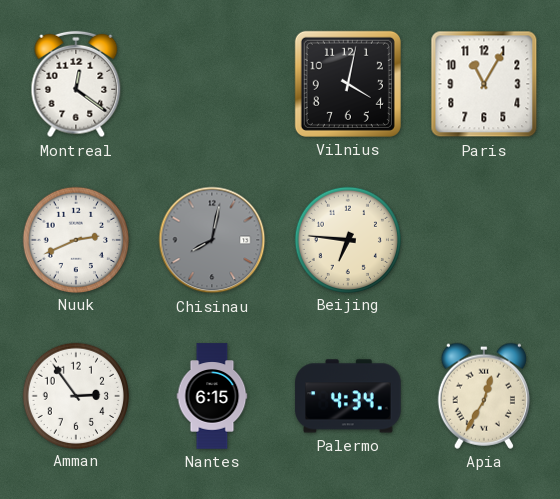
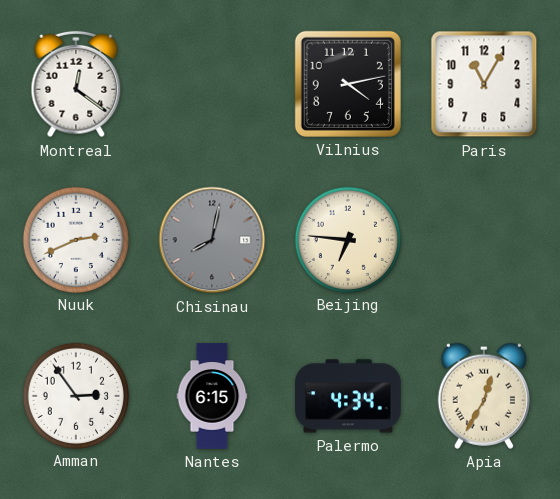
Vilnius: 4:02 -> 4:13
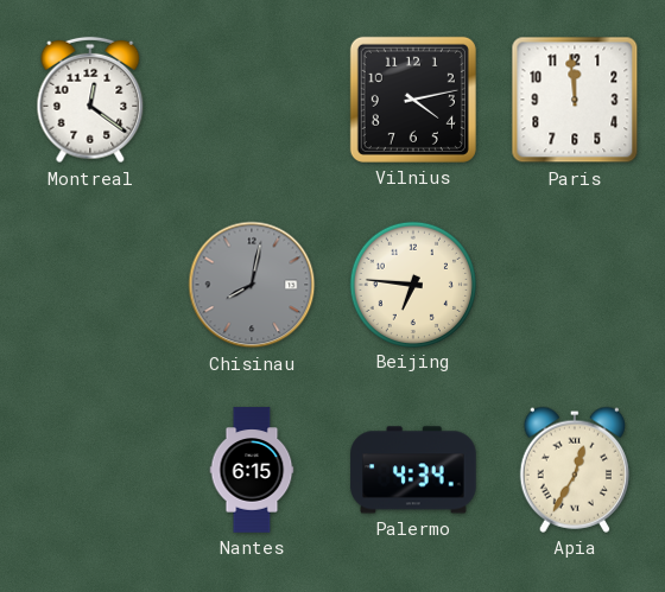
Paris: 11:05 -> 11:59
Nuuk: 2:41 -> none
Amman: 2:54 -> none
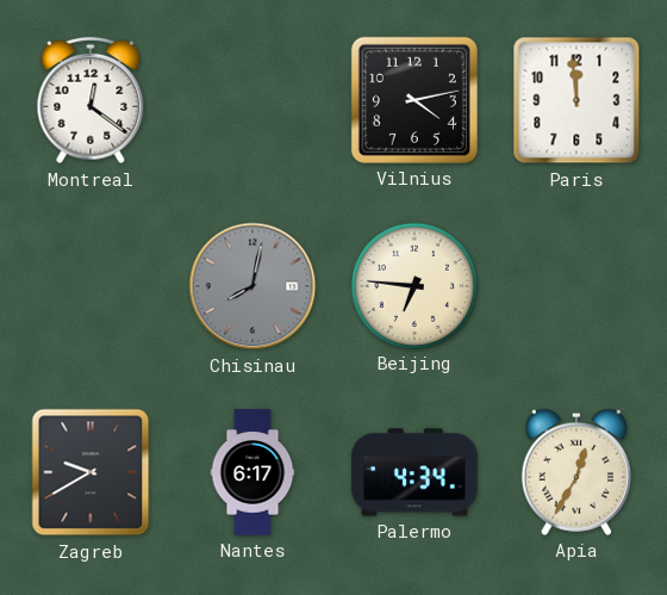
Zagreb: none -> 9:40
Nantes: 6:15 -> 6:17
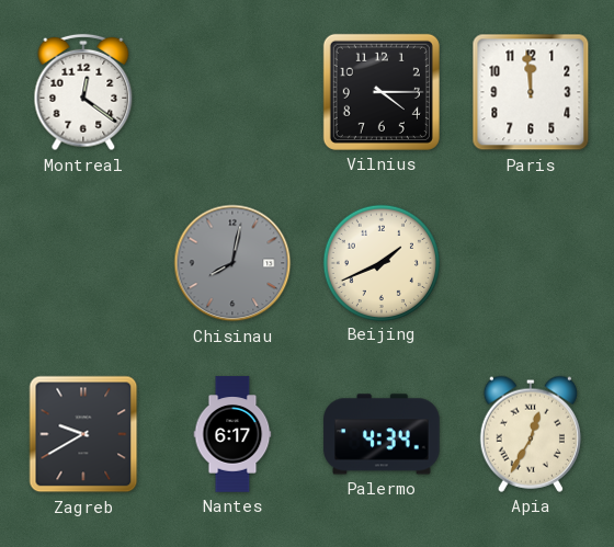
Vilnius: 4:13 -> 4:15
Beijing: 6:46 -> 1:41
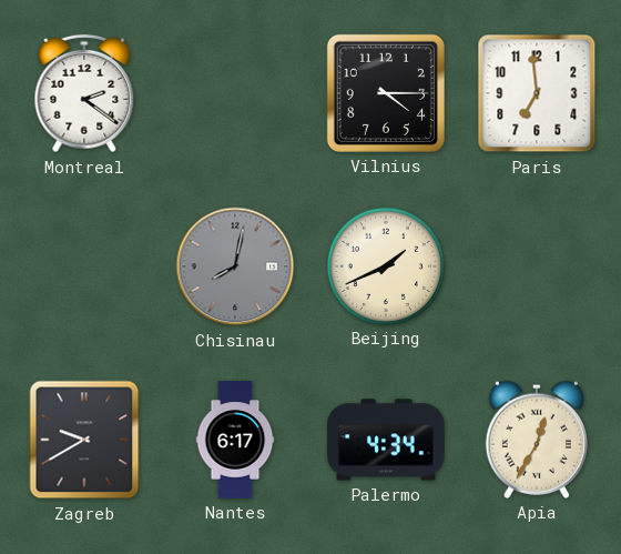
Montreal: 12:21 -> 2:21
Paris: 11:59 -> 6:59
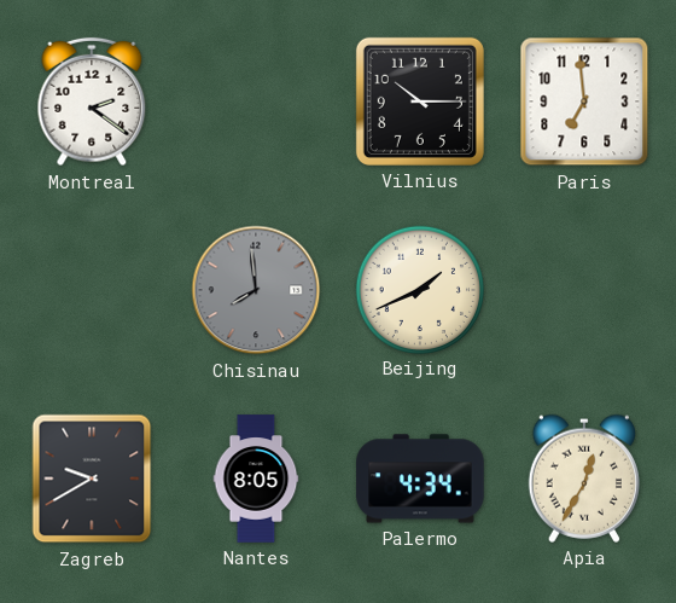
Vilnius: 4:15 -> 10:15
Chisinau: 8:02 -> 7:59
Nantes: 6:17 -> 8:05
